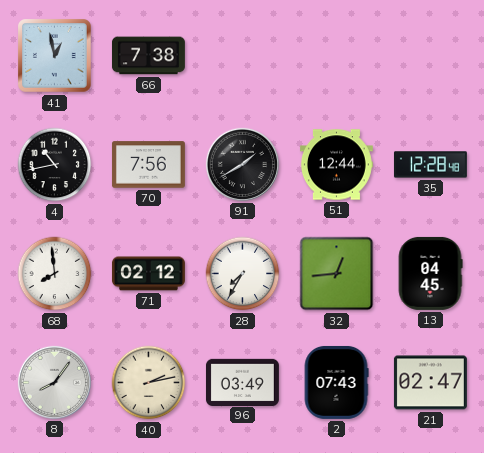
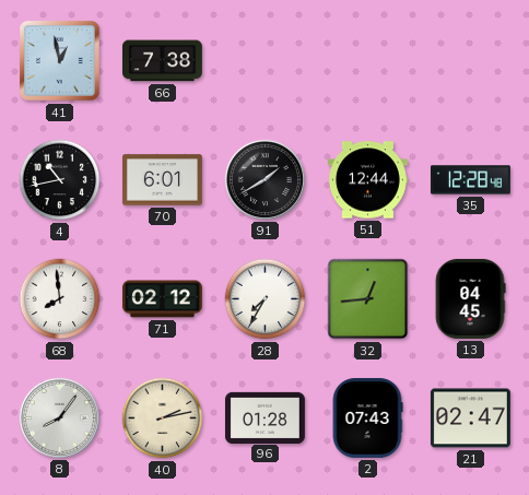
70: 7:56 -> 6:01
96: 03:49 -> 01:28
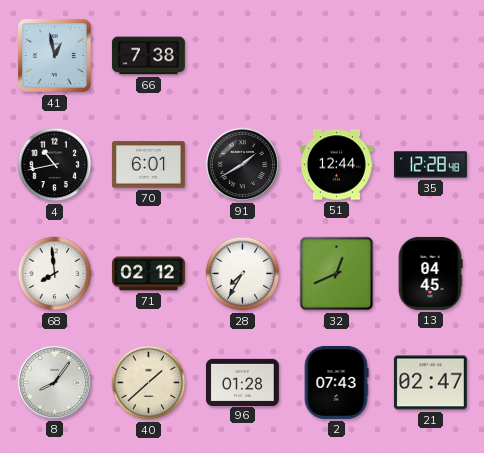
32: 12:44 -> 12:41
40: 2:13 -> 1:38
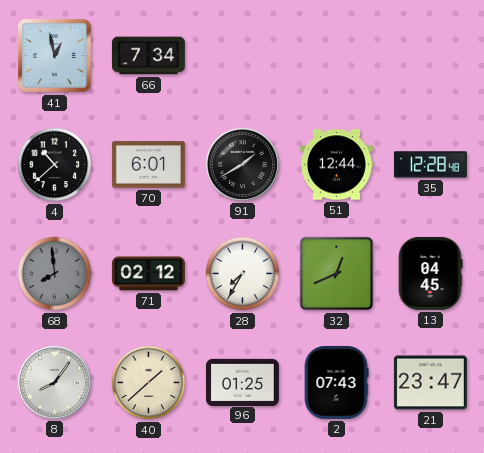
66: 7:38 -> 7:34
4: 10:43 -> 10:38
68 dial: white -> grey
96: 01:28 -> 01:25
21: 02:47 -> 23:47
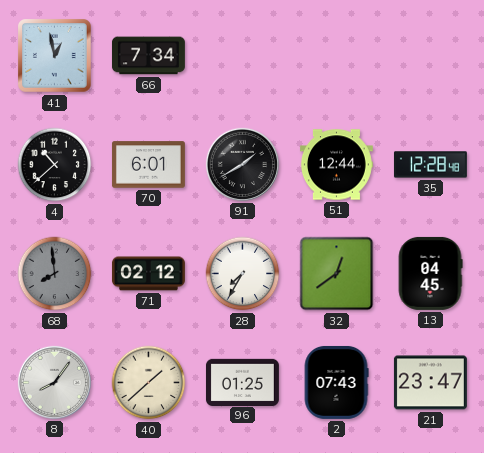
32: 12:41 -> 12:39
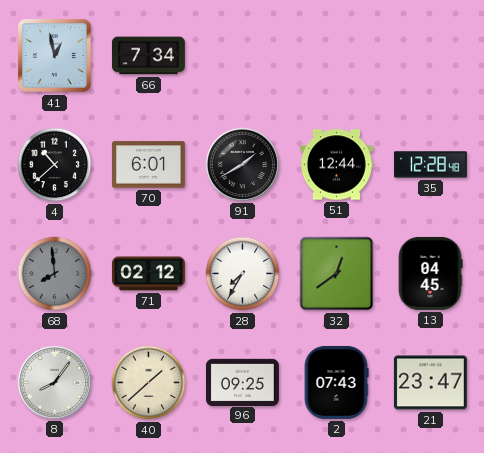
96: 01:25 -> 09:25
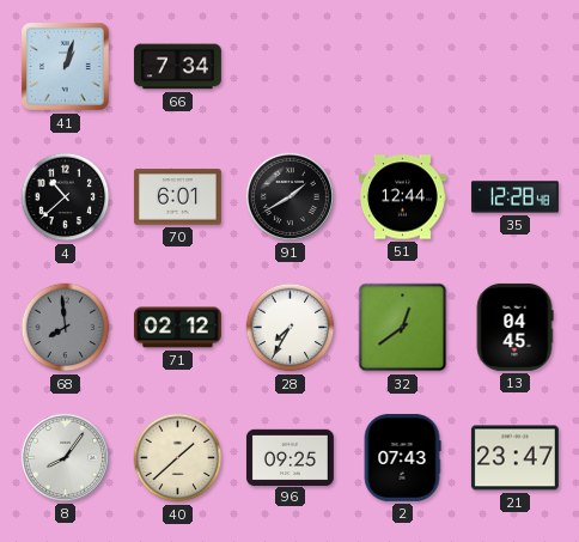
41: 12:58 -> 1:03
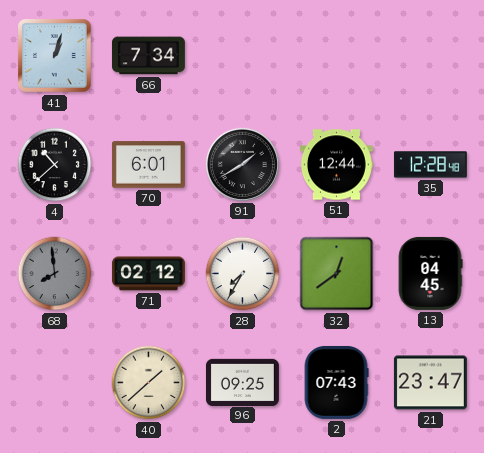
8: 8:06 -> none
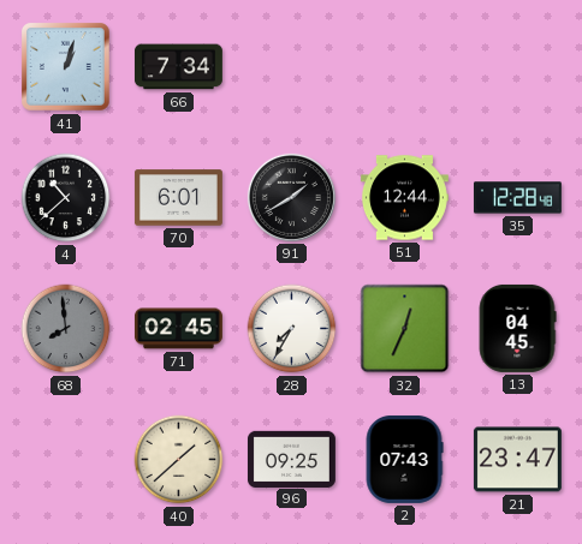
71: 02:12 -> 02:45
32: 12:39 -> 12:34
